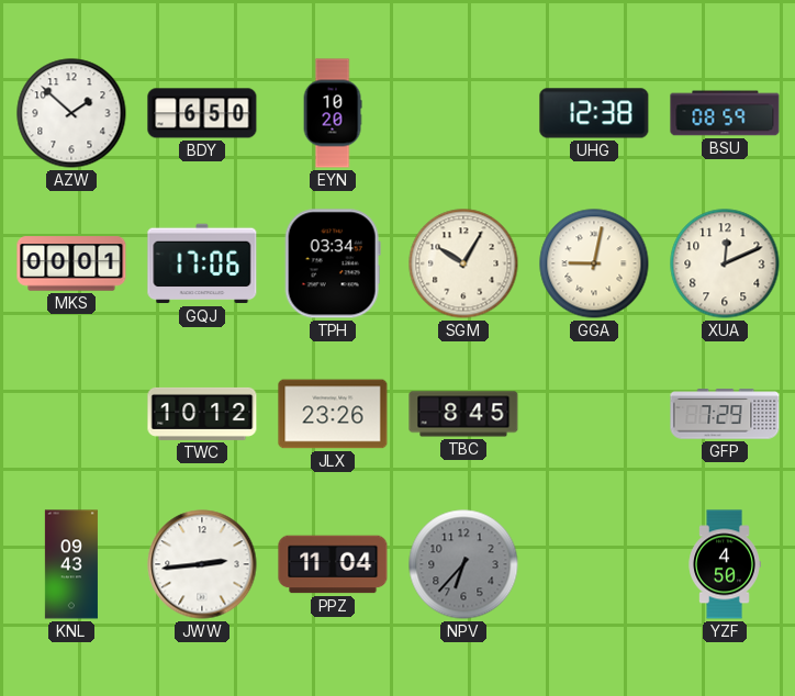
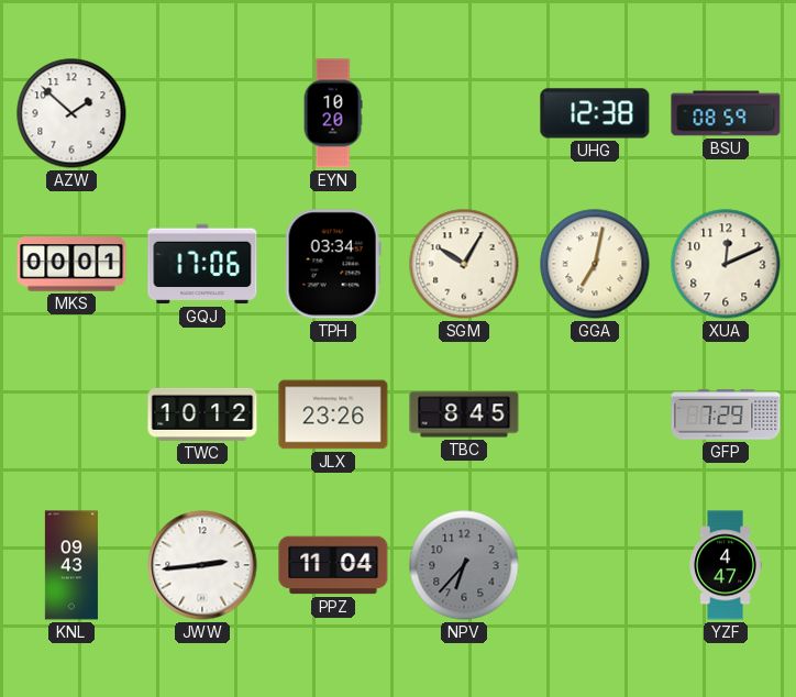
BDY: 6:50 -> none
GGA: 9:02 -> 7:02
YZF: 4:50 -> 4:47
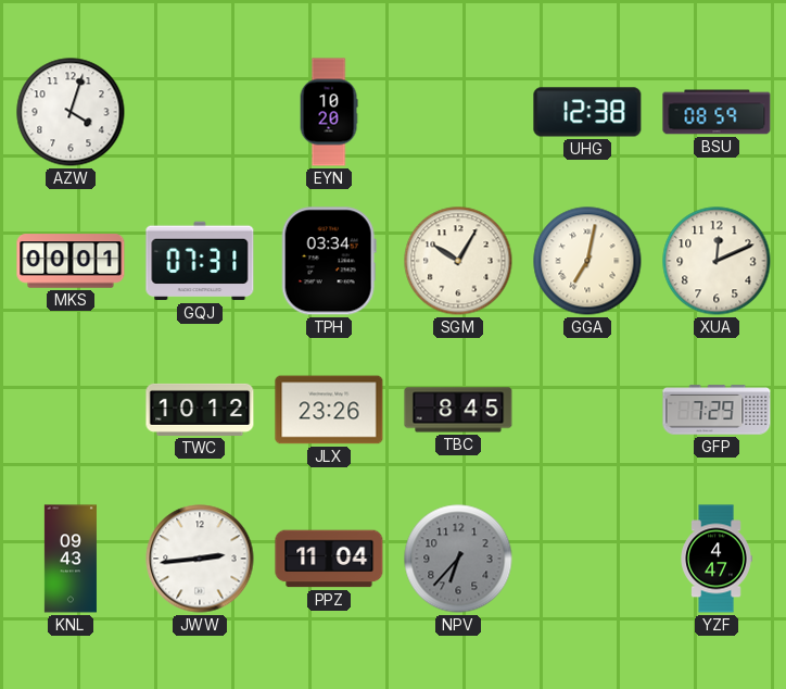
AZW: 1:52 -> 4:03
GQJ: 17:06 -> 07:31
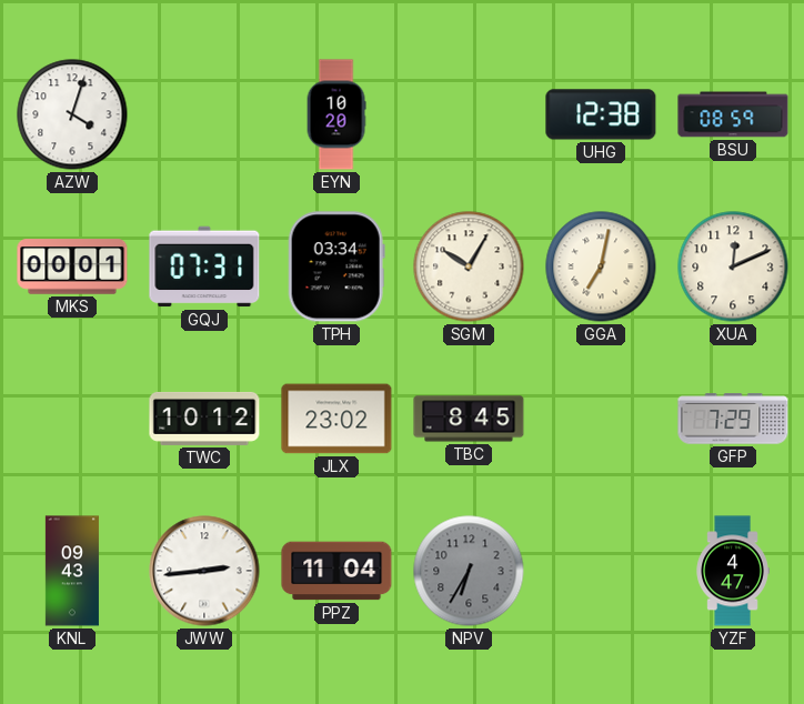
JLX: 23:26 -> 23:02
NPV: 6:37 -> 6:35
